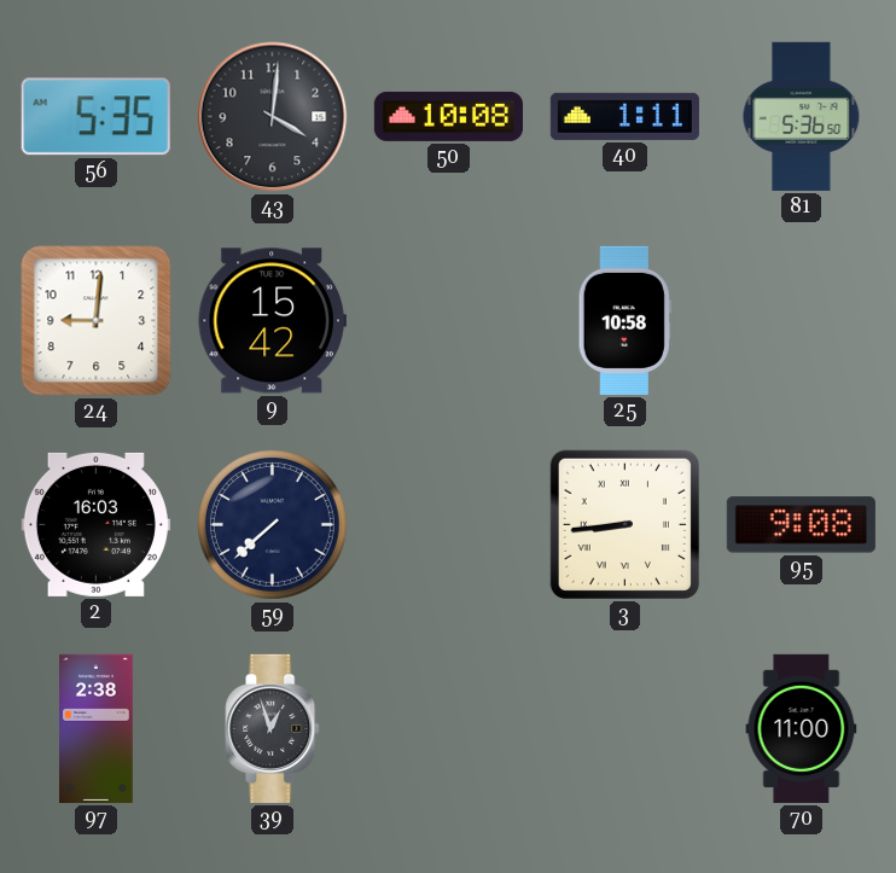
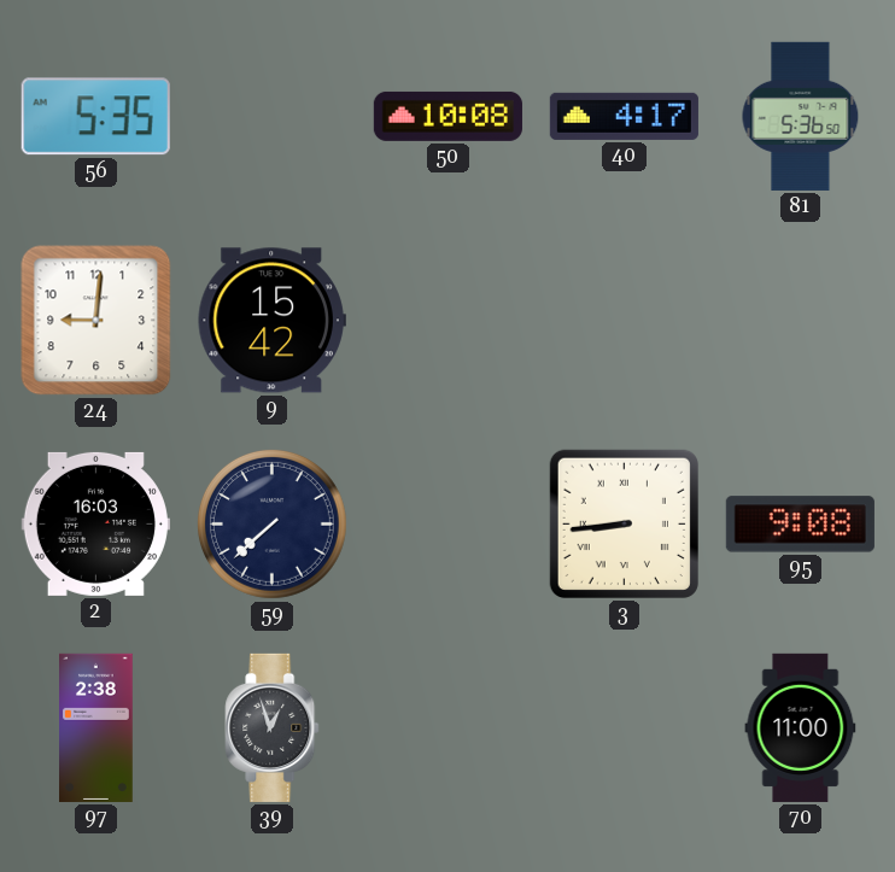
43: 4:01 -> none
40: 1:11 -> 4:17
25: 10:58 -> none
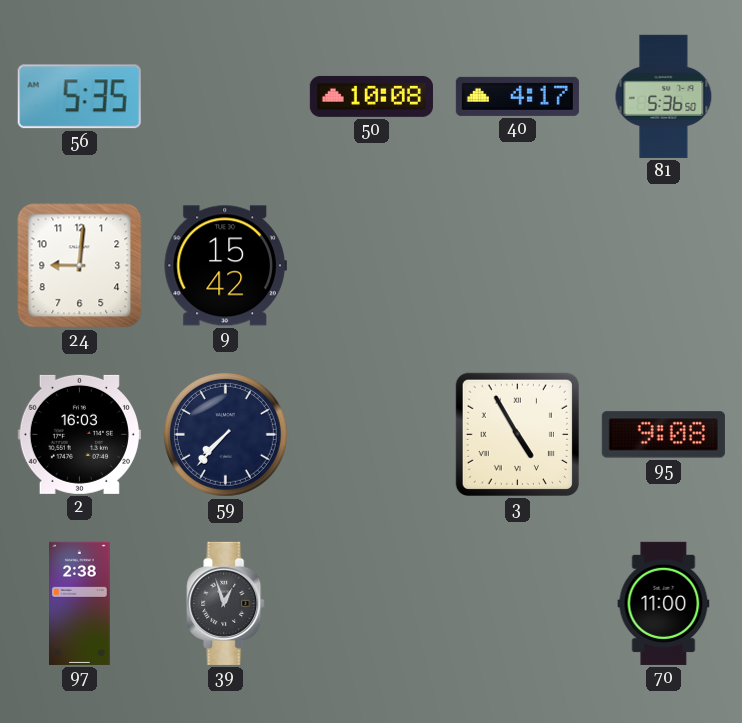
59: 7:38 -> 7:37
3: 8:44 -> 4:55
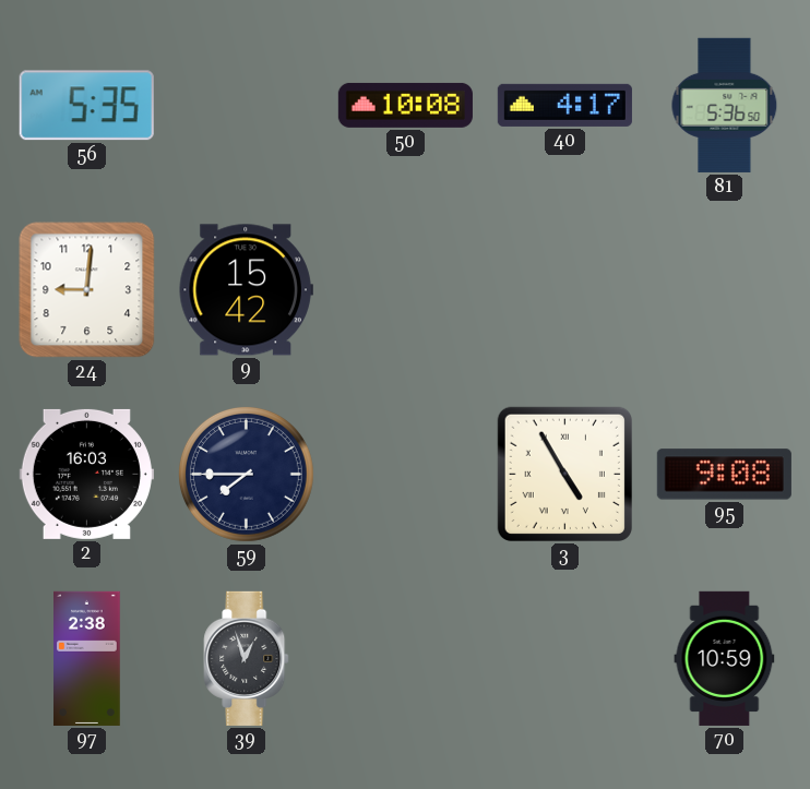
59: 7:37 -> 7:45
70: 11:00 -> 10:59
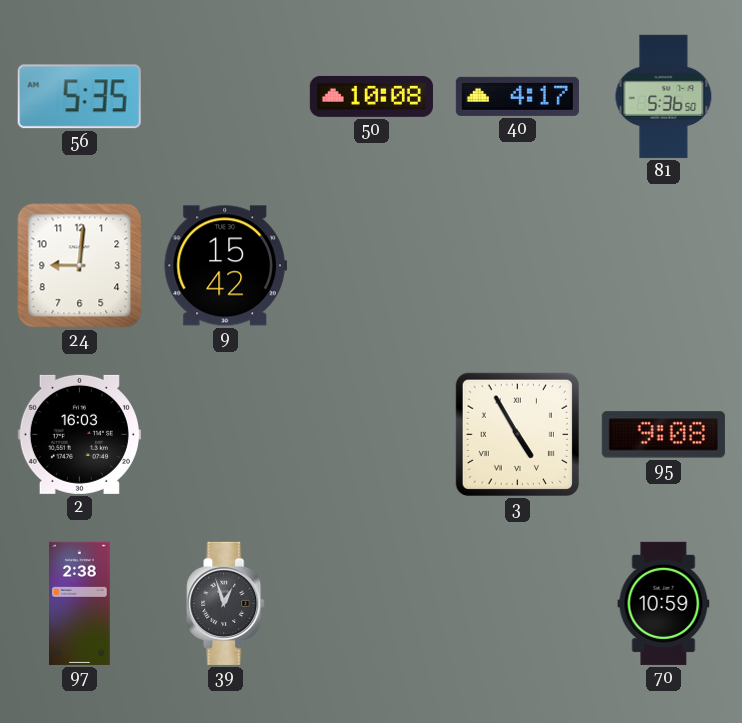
59: 7:45 -> none
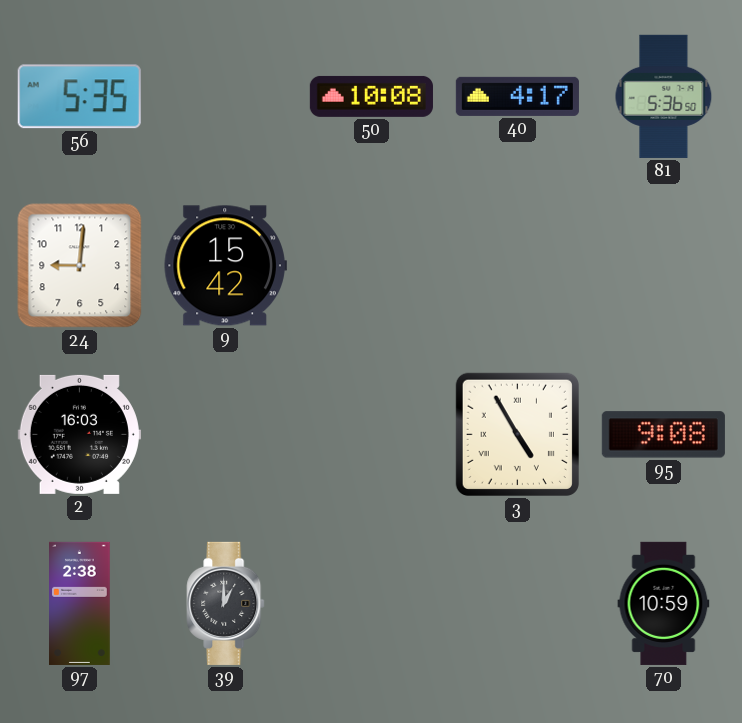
39: 12:57 -> 1:00
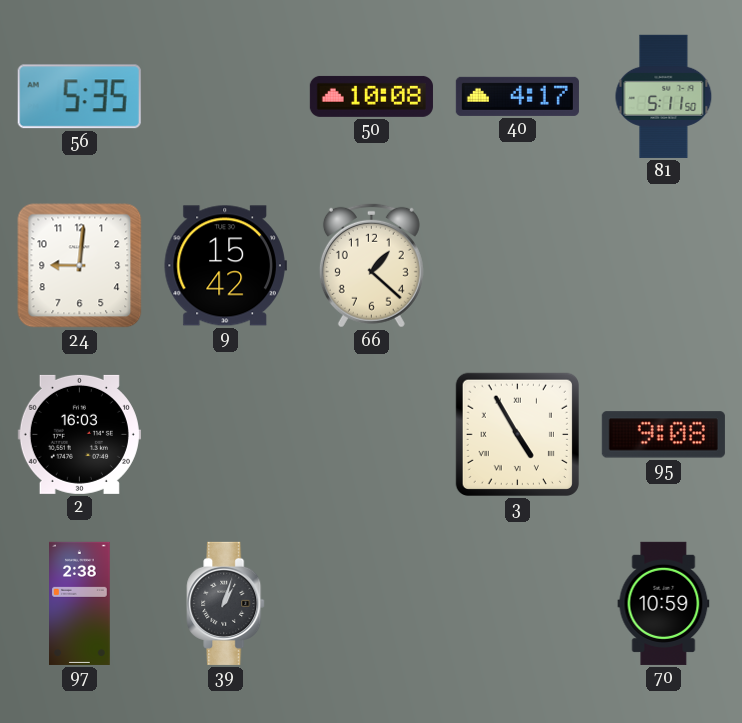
81: 5:36 -> 5:11
66: none -> 1:22
39: 1:00 -> 1:03
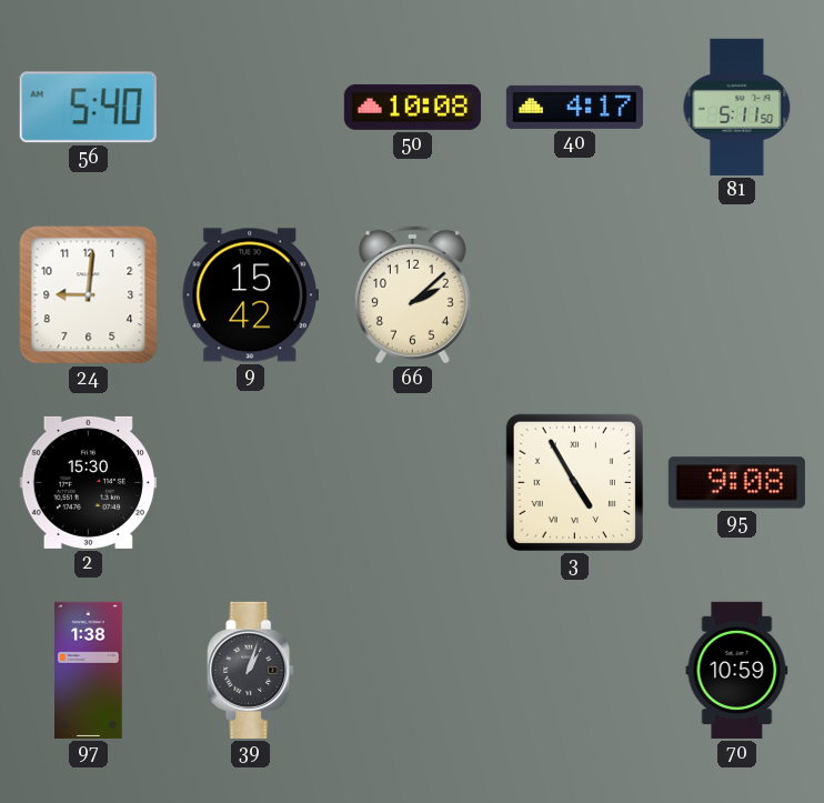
56: 5:35 -> 5:40
66: 1:22 -> 2:08
2: 16:03 -> 15:30
97: 2:38 -> 1:38
